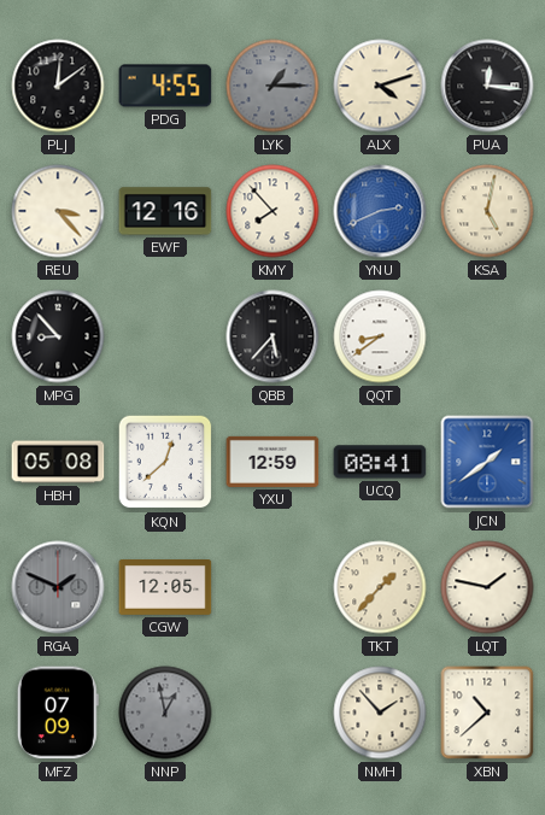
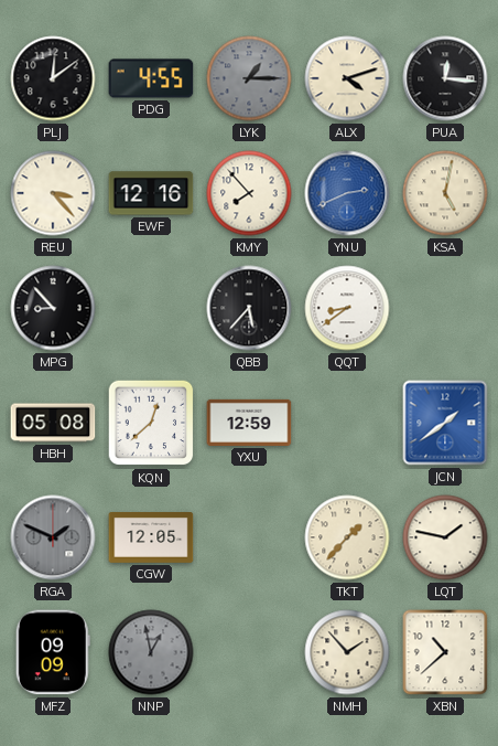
UCQ: 08:41 -> none
MFZ: 07:09 -> 09:09
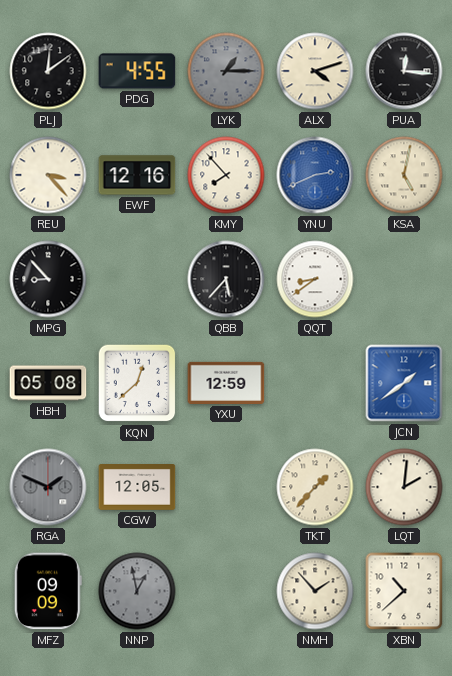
LQT: 1:47 -> 2:01
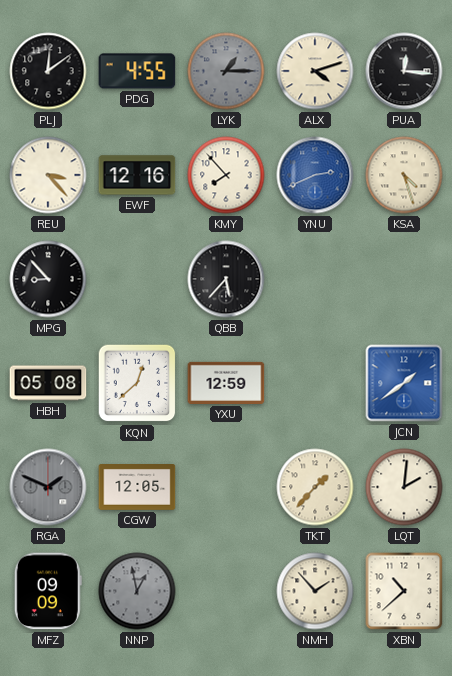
KSA: 5:02 -> 4:27
QQT: 8:39 -> none
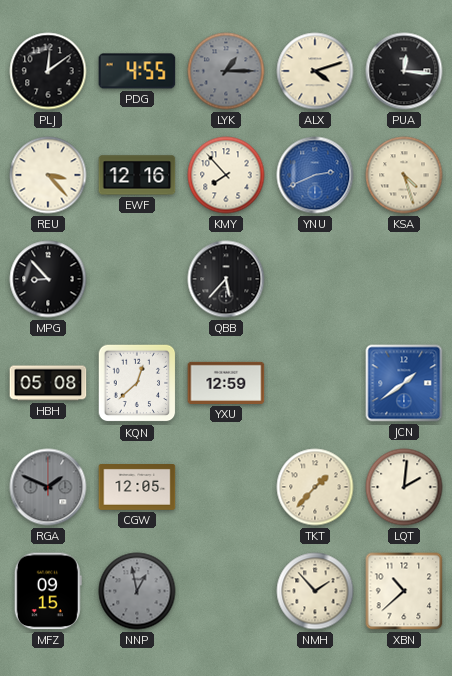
MFZ: 09:09 -> 09:15
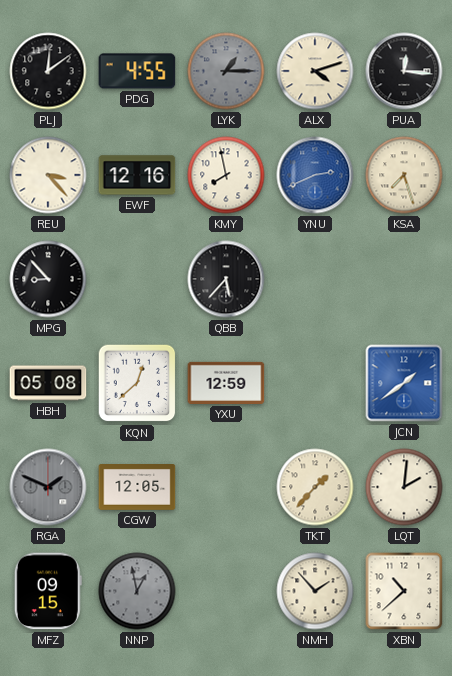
KMY: 7:53 -> 7:58
KSA: 4:27 -> 7:27
